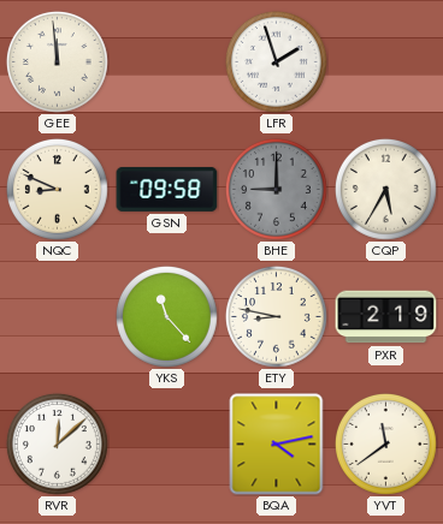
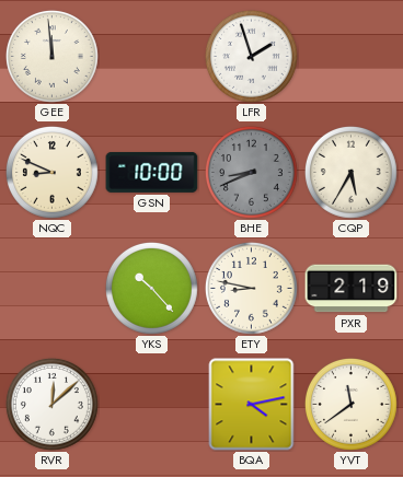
GSN: 09:58 -> 10:00
BHE: 9:00 -> 8:41
YKS: 11:23 -> 10:23
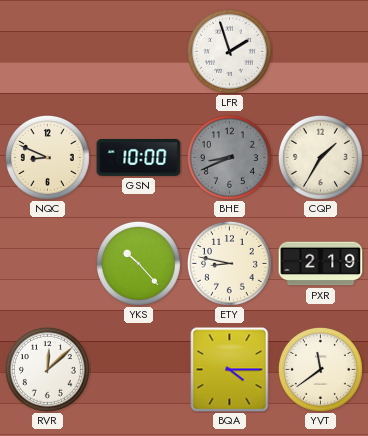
GEE: 11:59 -> none
CQP: 5:35 -> 1:35
BQA: 4:13 -> 4:15
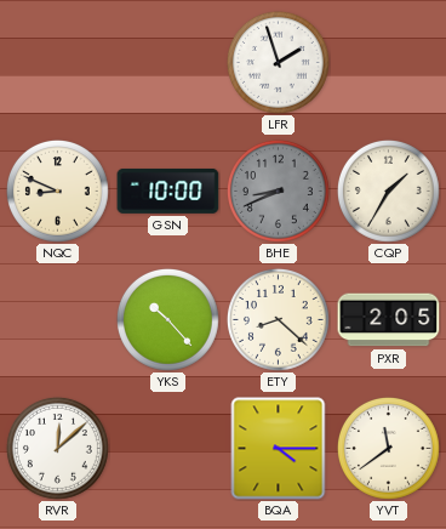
ETY: 8:47 -> 8:22
PXR: 2:19 -> 2:05
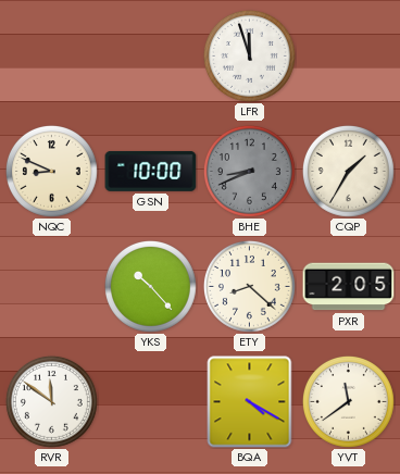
LFR: 1:57 -> 11:57
RVR: 12:08 -> 11:51
BQA: 4:15 -> 4:20
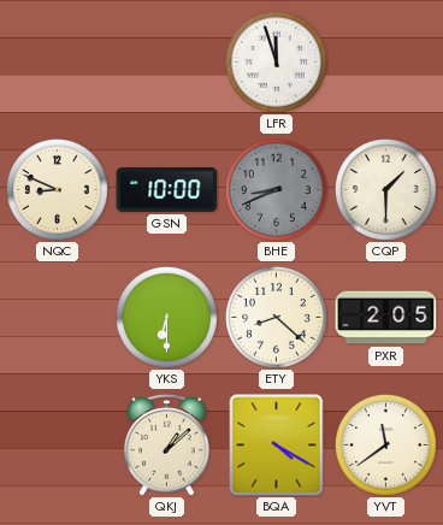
CQP: 1:35 -> 1:30
YKS: 10:23 -> 6:30
RVR: 11:51 -> none
QKJ: none -> 1:08
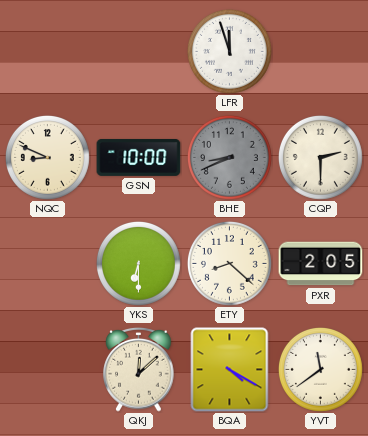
CQP: 1:30 -> 2:30
QKJ: 1:08 -> 12:08
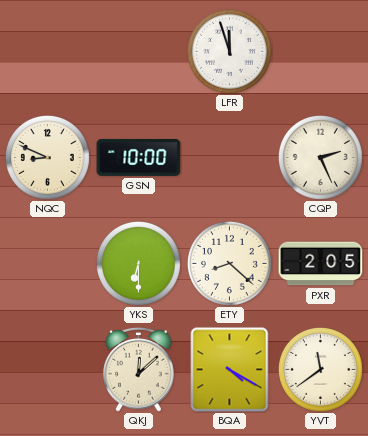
BHE: 8:41 -> none
CQP: 2:30 -> 2:26
